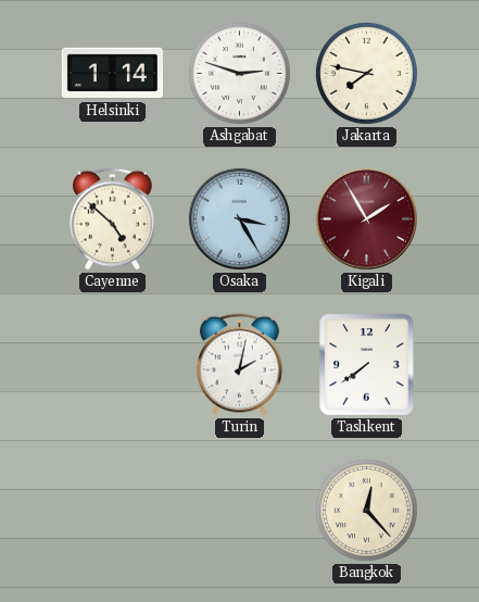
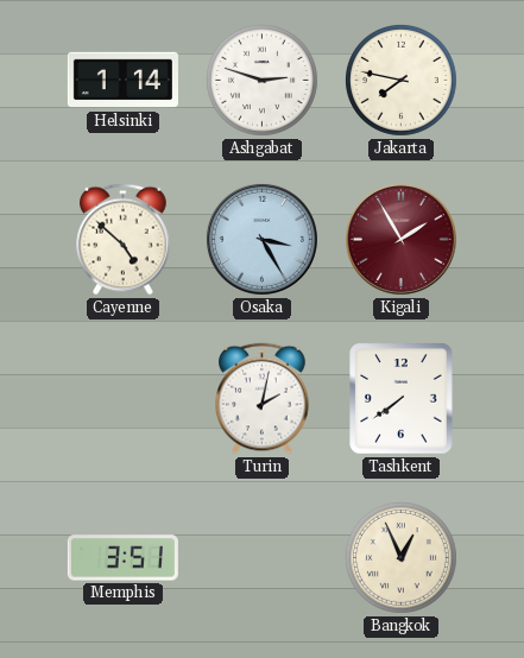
Memphis: none -> 3:51
Bangkok: 12:23 -> 12:56
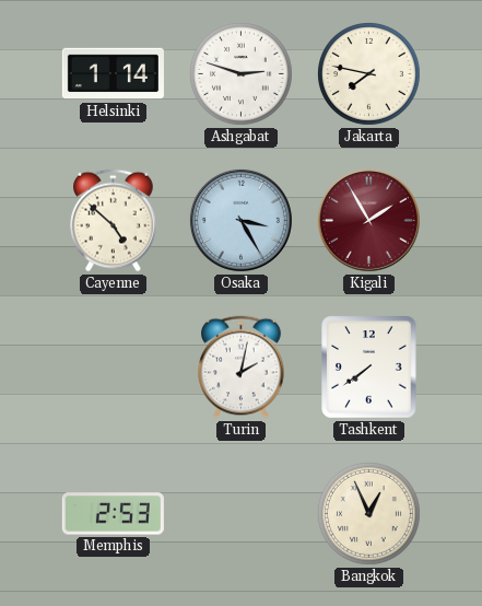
Memphis: 3:51 -> 2:53
